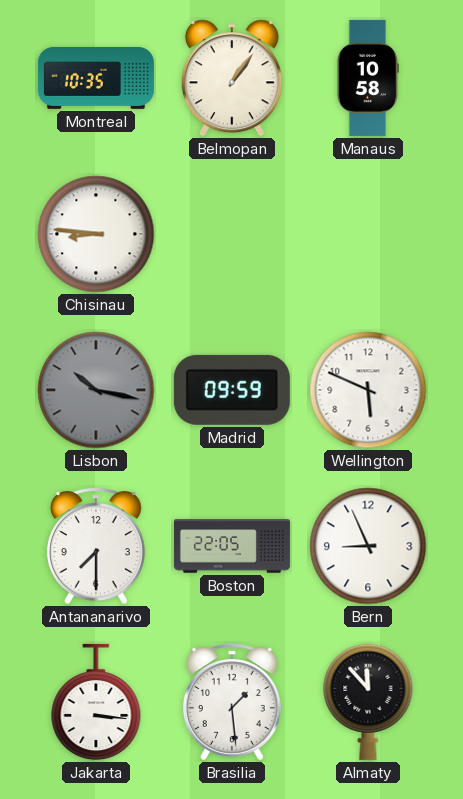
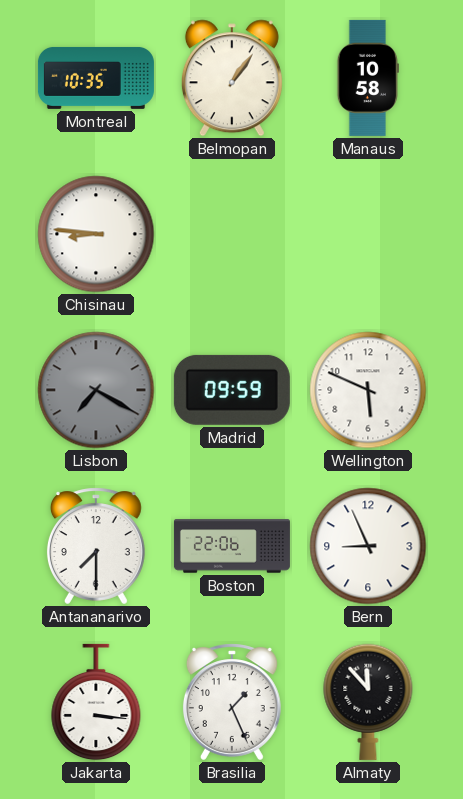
Lisbon: 10:17 -> 7:20
Boston: 22:05 -> 22:06
Brasilia: 1:29 -> 1:26
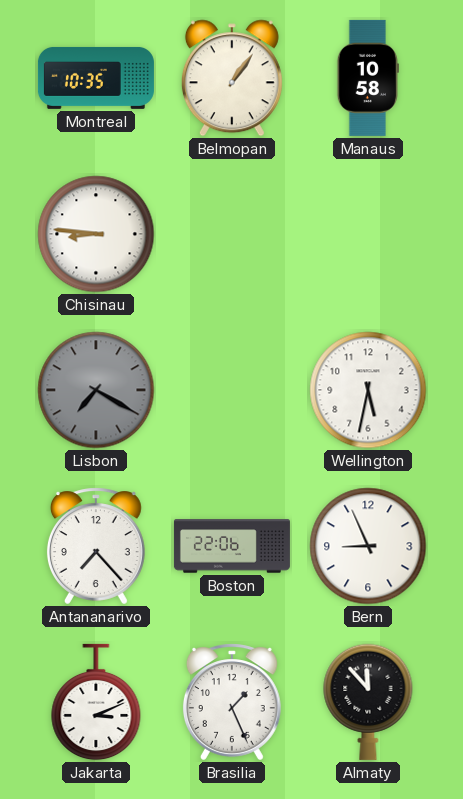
Madrid: 09:59 -> none
Wellington: 5:49 -> 5:32
Antananarivo: 7:30 -> 7:23
Jakarta: 3:16 -> 3:11
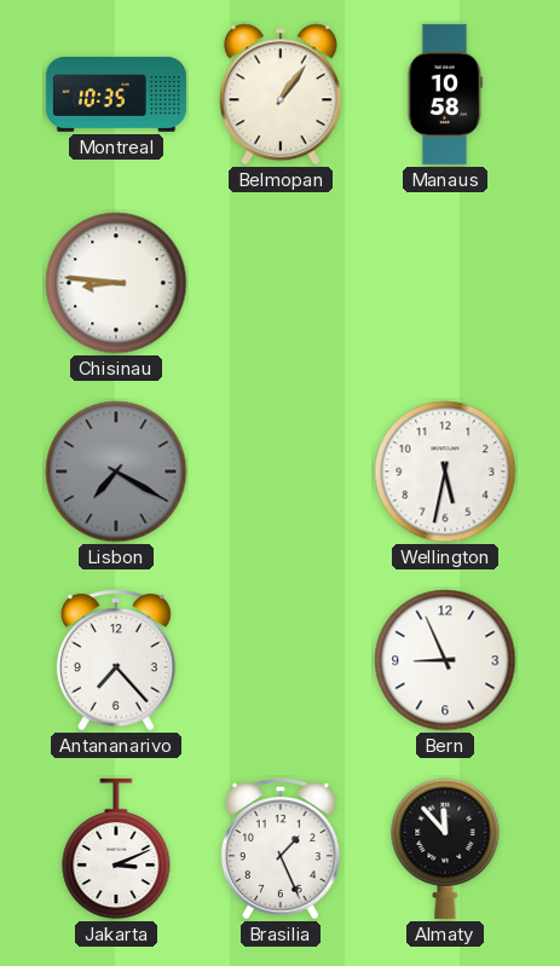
Boston: 22:06 -> none
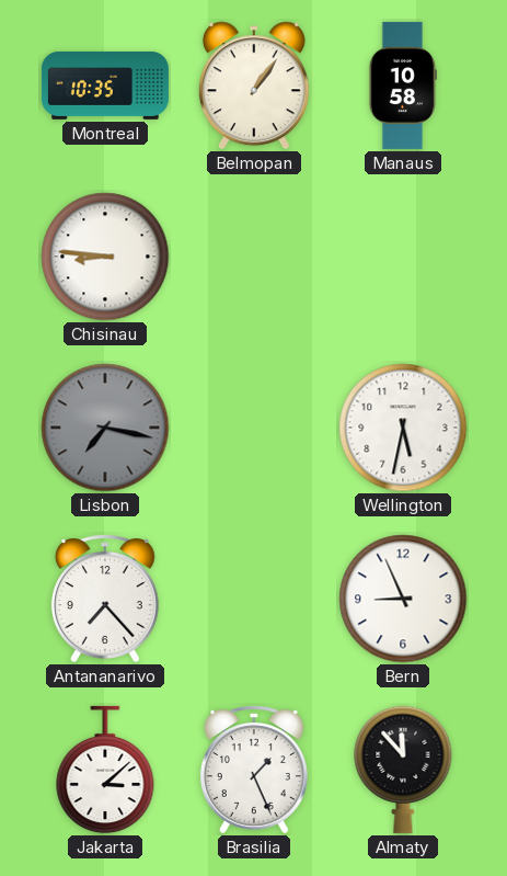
Lisbon: 7:20 -> 7:17
Jakarta: 3:11 -> 3:08
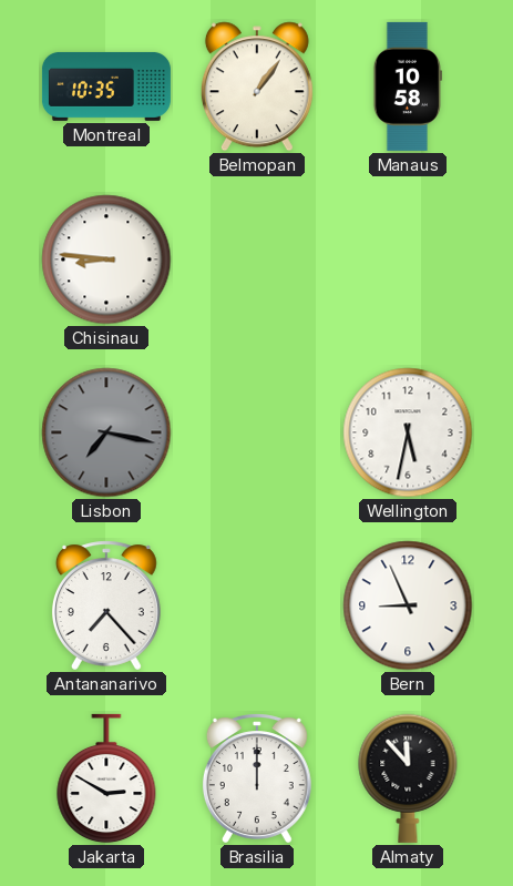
Jakarta: 3:08 -> 2:50
Brasilia: 1:26 -> 12:00
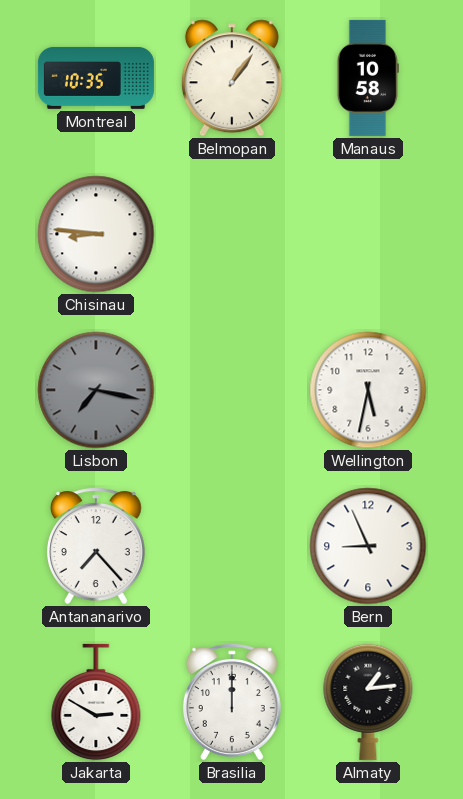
Almaty: 11:53 -> 1:14
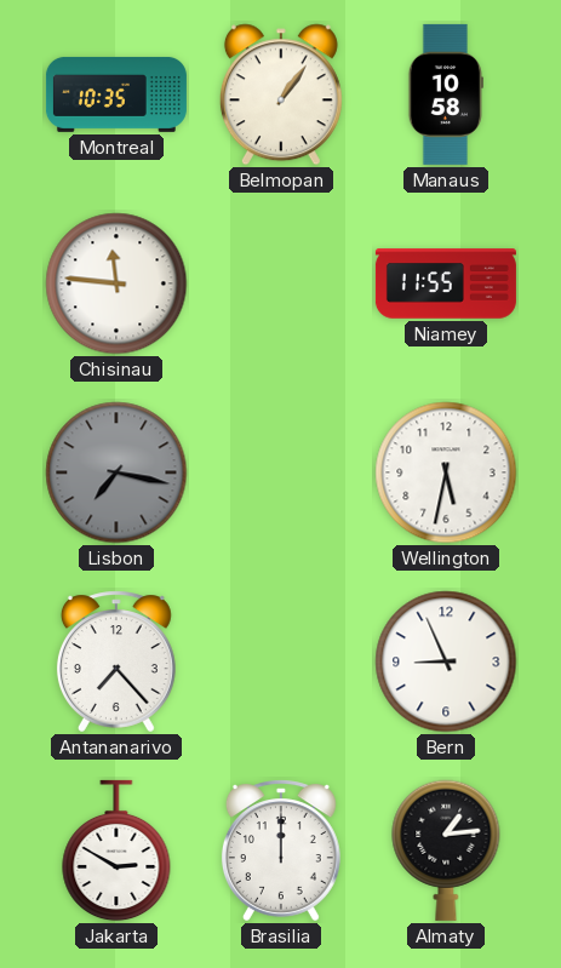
Chisinau: 8:46 -> 11:46
Niamey: none -> 11:55
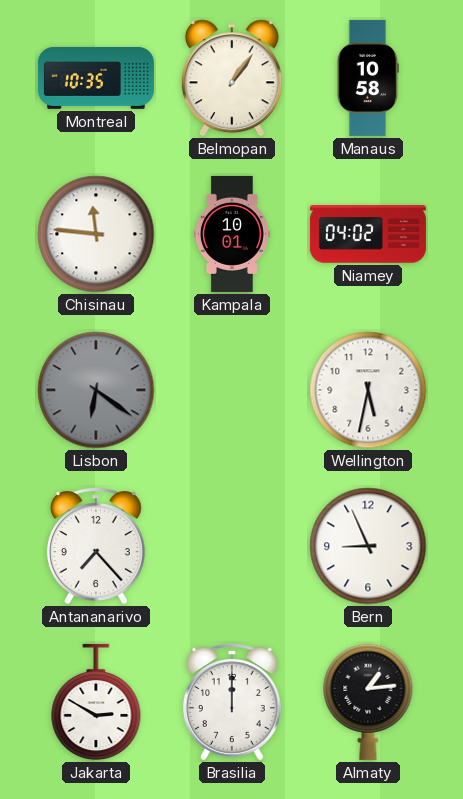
Kampala: none -> 10:01
Niamey: 11:55 -> 04:02
Lisbon: 7:17 -> 6:21
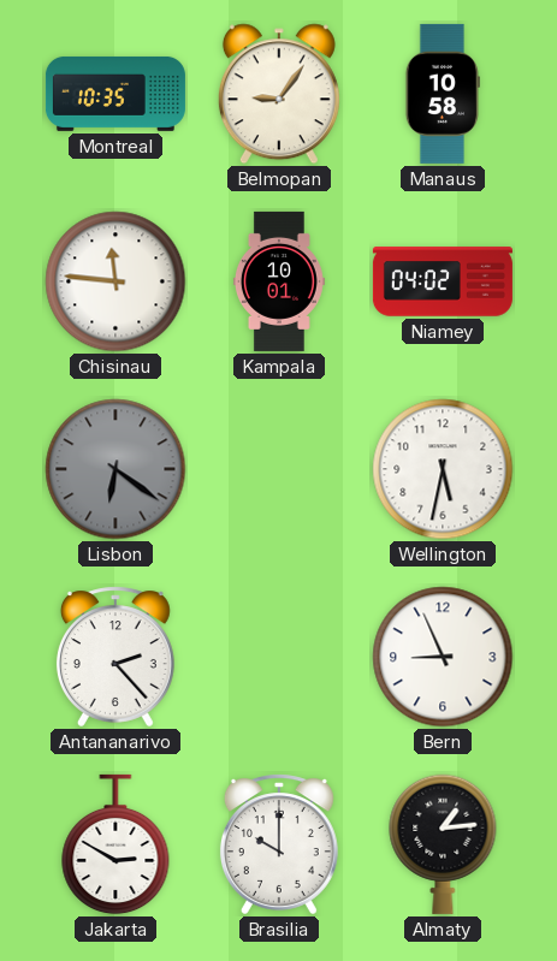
Belmopan: 1:06 -> 9:06
Antananarivo: 7:23 -> 2:23
Brasilia: 12:00 -> 10:00
